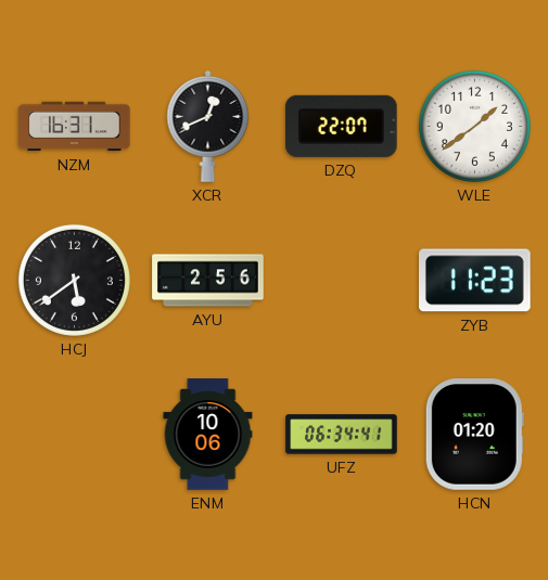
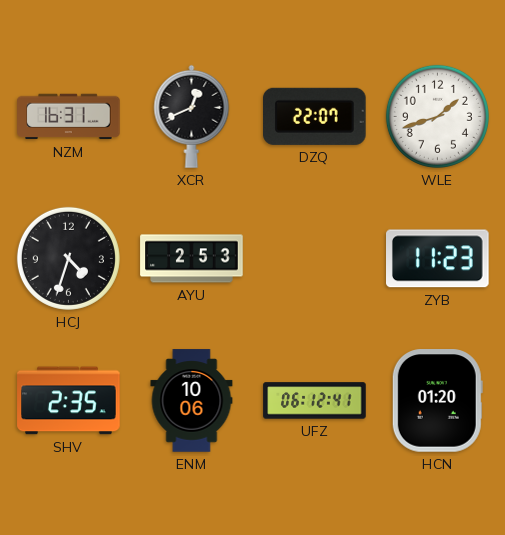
WLE: 1:39 -> 1:42
HCJ: 5:39 -> 4:33
AYU: 2:56 -> 2:53
SHV: none -> 2:35
UFZ: 06:34 -> 06:12
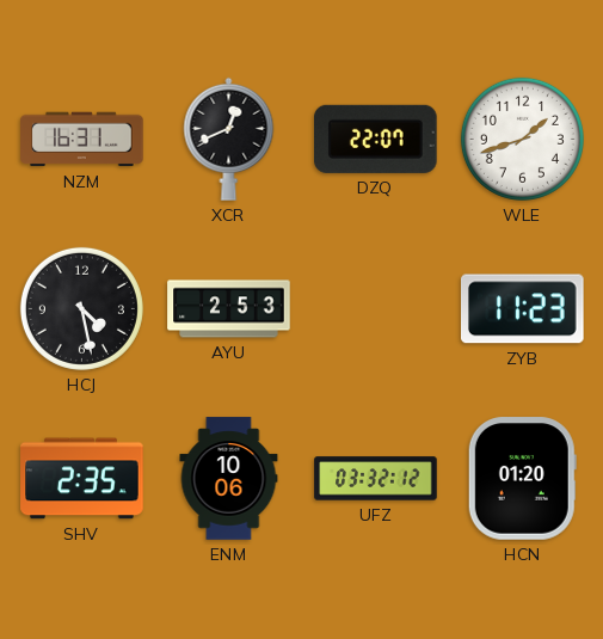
HCJ: 4:33 -> 4:28
UFZ: 06:12 -> 03:32
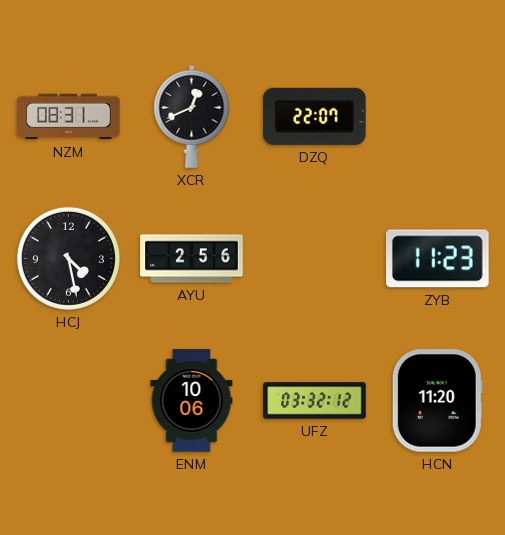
NZM: 16:31 -> 08:31
WLE: 1:42 -> none
AYU: 2:53 -> 2:56
SHV: 2:35 -> none
HCN: 01:20 -> 11:20
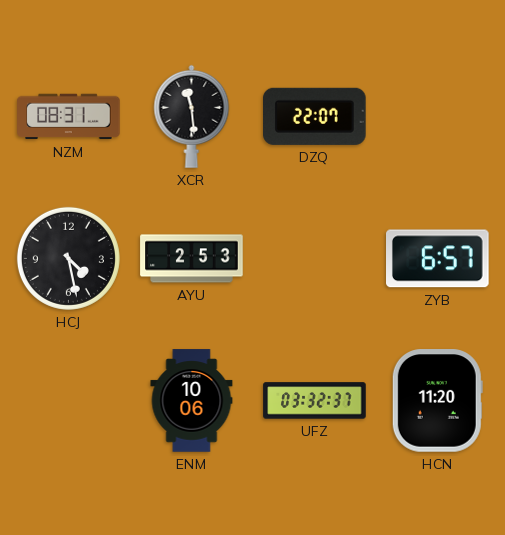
XCR: 12:41 -> 11:29
AYU: 2:56 -> 2:53
ZYB: 11:23 -> 6:57
UFZ: 03:32:12 -> 03:32:37
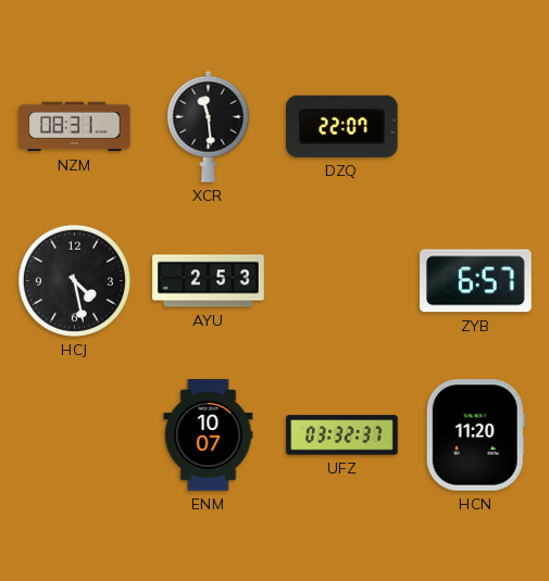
ENM: 10:06 -> 10:07
